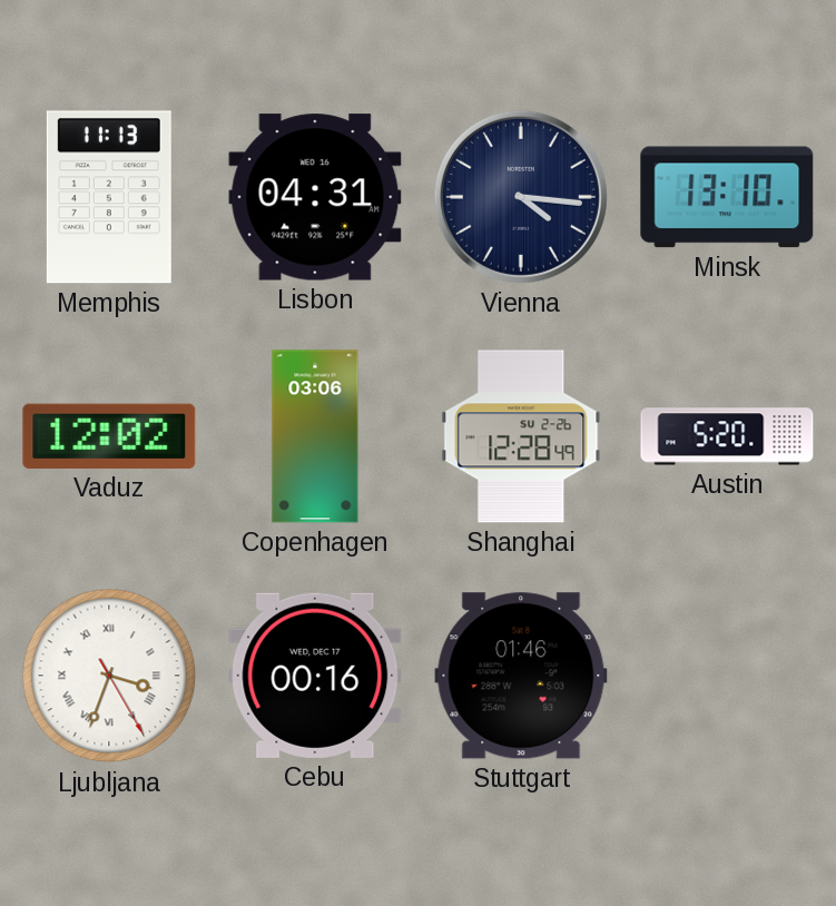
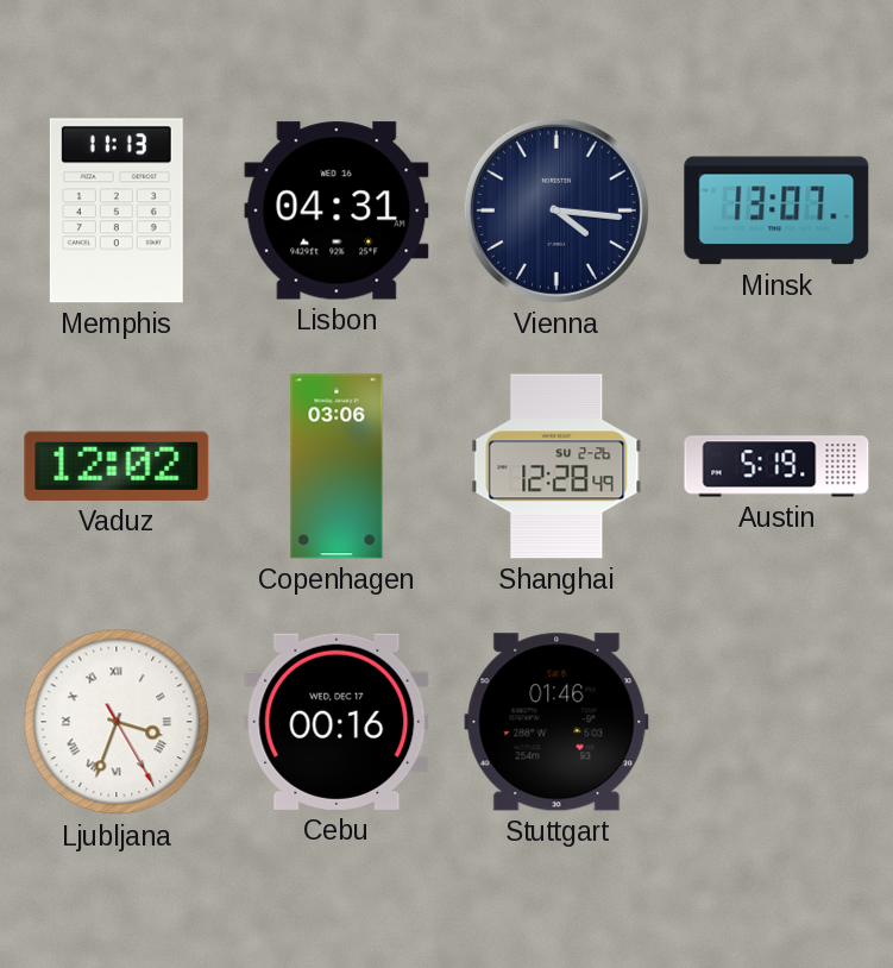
Minsk: 13:10 -> 13:07
Austin: 5:20 -> 5:19
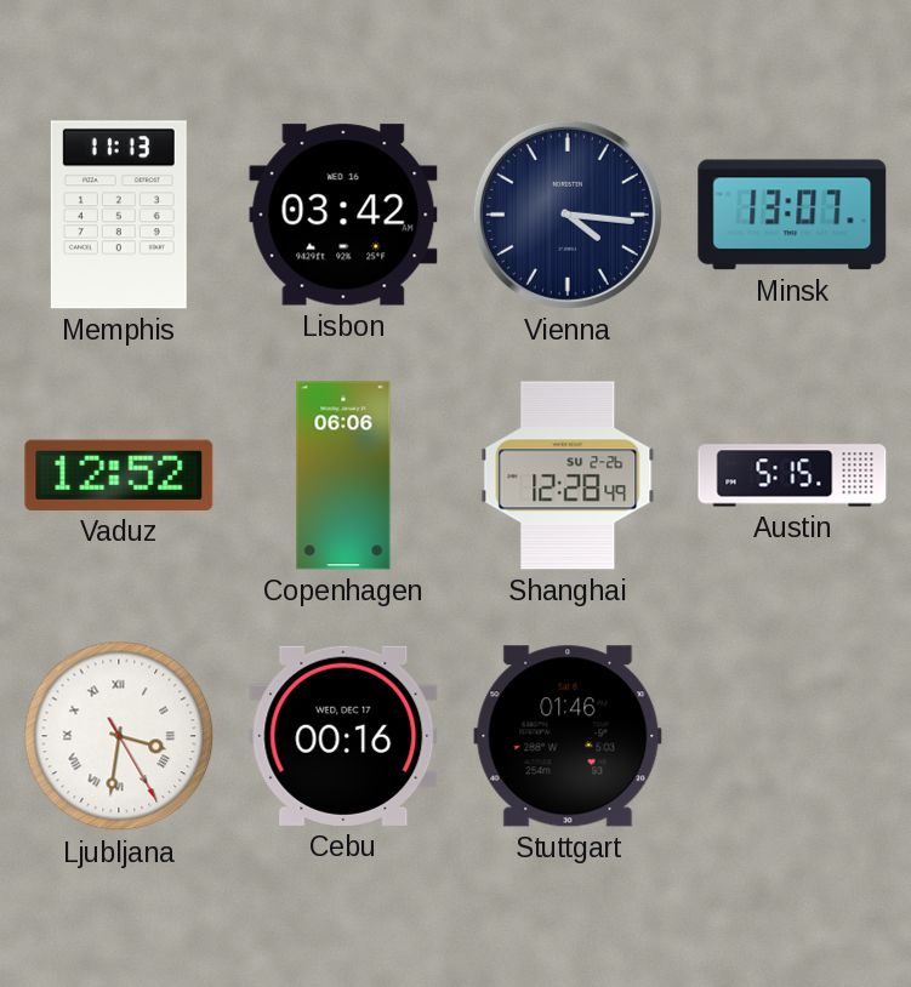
Lisbon: 04:31 -> 03:42
Vaduz: 12:02 -> 12:52
Copenhagen: 03:06 -> 06:06
Austin: 5:19 -> 5:15
Ljubljana: 3:33 -> 3:31
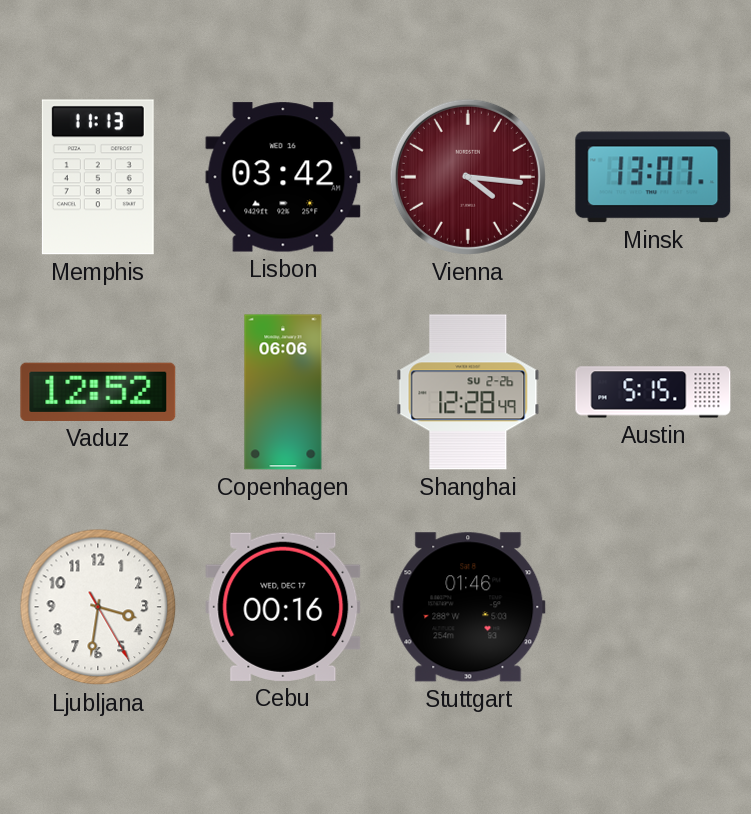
Vienna dial: navy -> burgundy
Ljubljana numerals: Roman -> Arabic
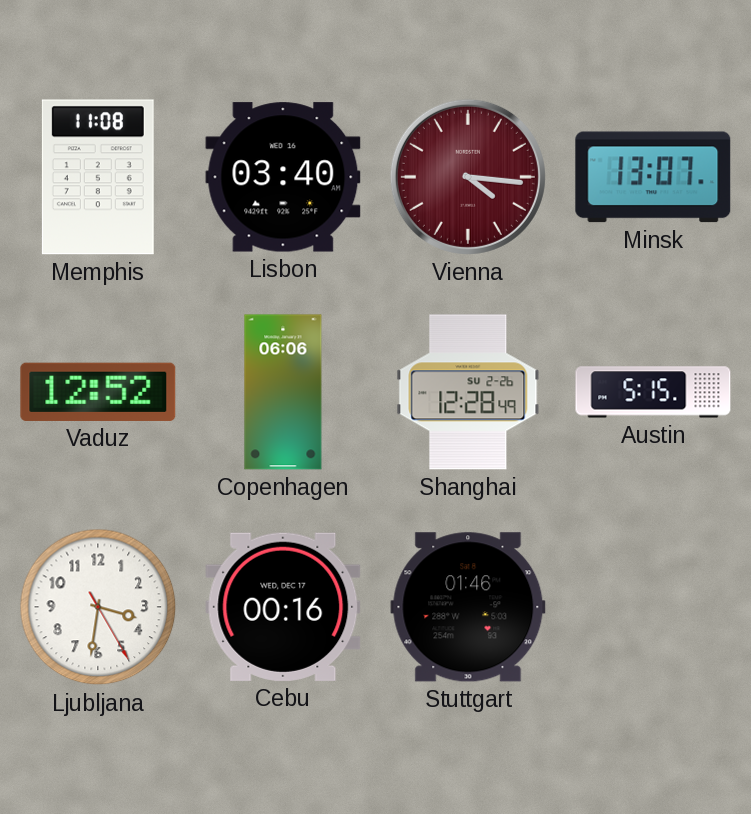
Memphis: 11:13 -> 11:08
Lisbon: 03:42 -> 03:40
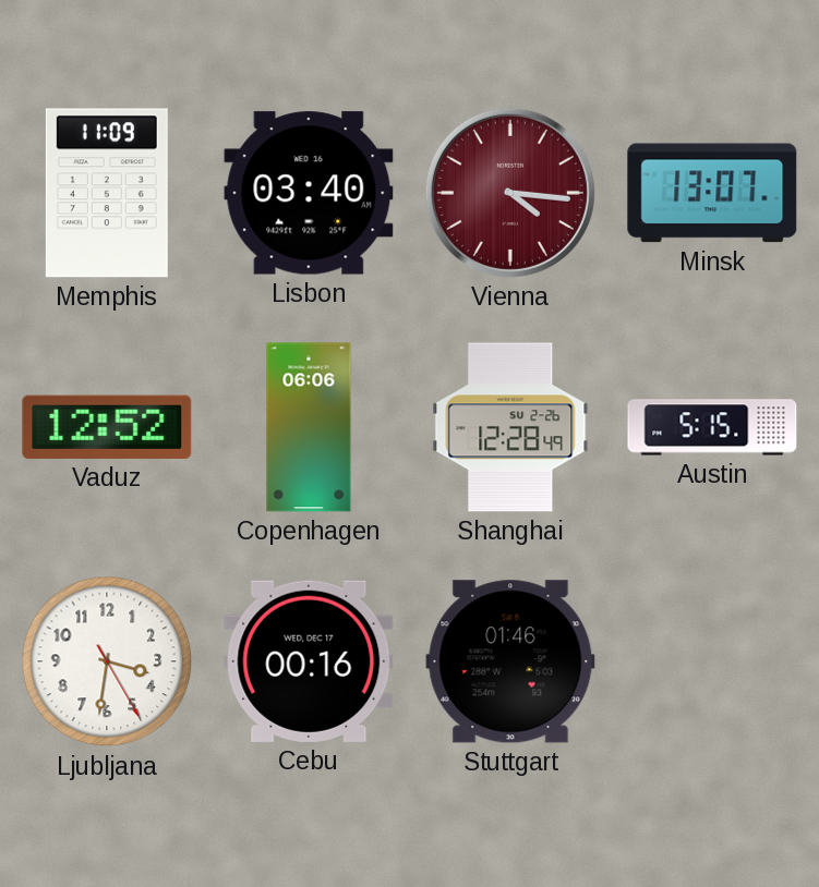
Memphis: 11:08 -> 11:09
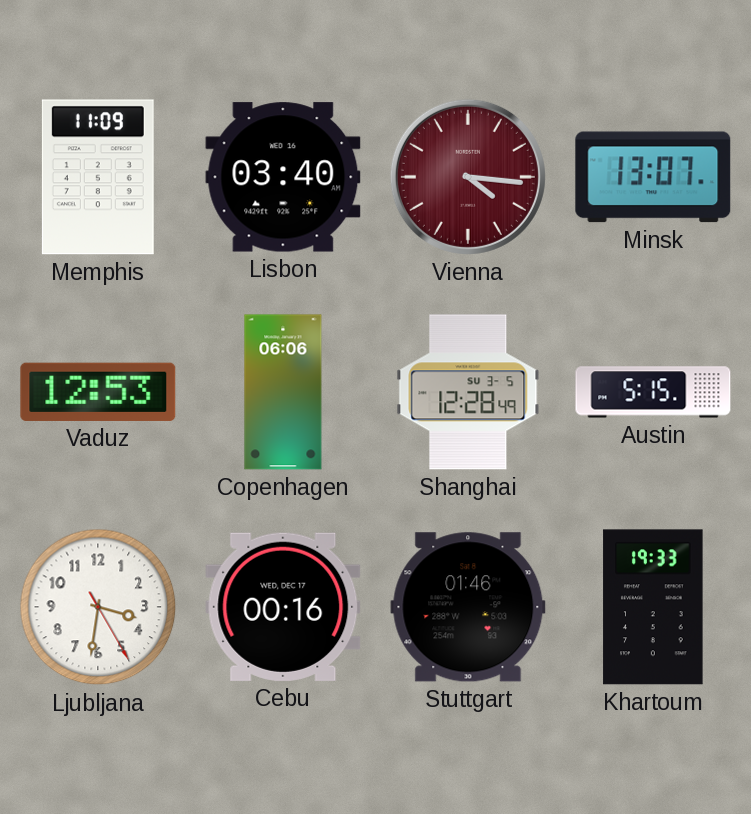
Vaduz: 12:52 -> 12:53
Shanghai date: SU 2-26 -> SU 3-5
Khartoum: none -> 19:33
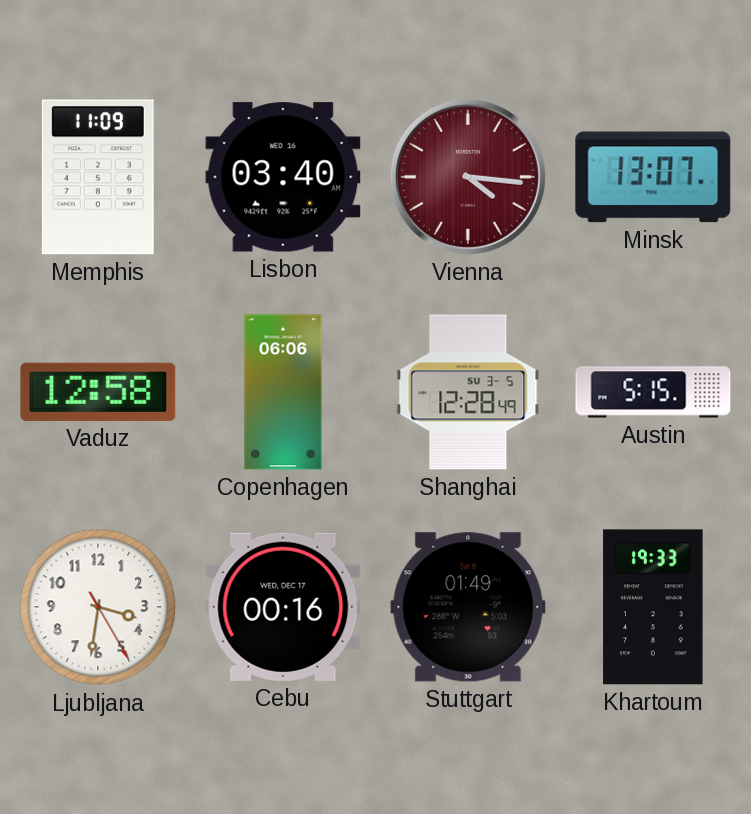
Vaduz: 12:53 -> 12:58
Stuttgart: 01:46 -> 01:49
